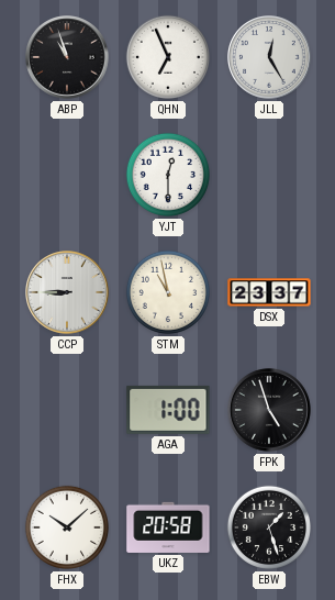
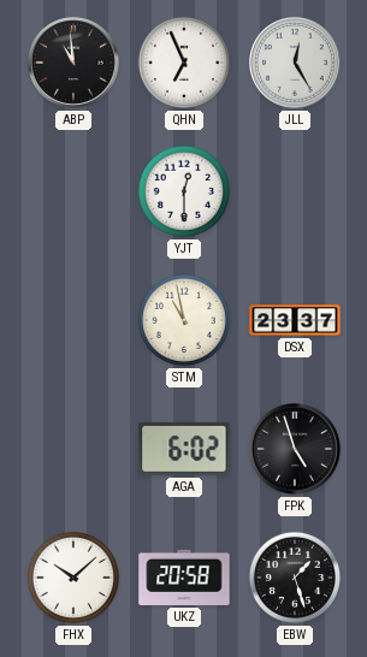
ABP: 10:57 -> 10:59
CCP: 8:45 -> none
AGA: 1:00 -> 6:02
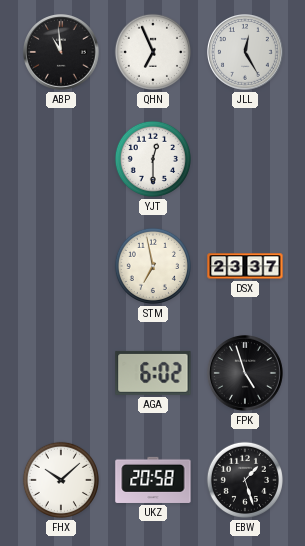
STM: 10:58 -> 6:58
